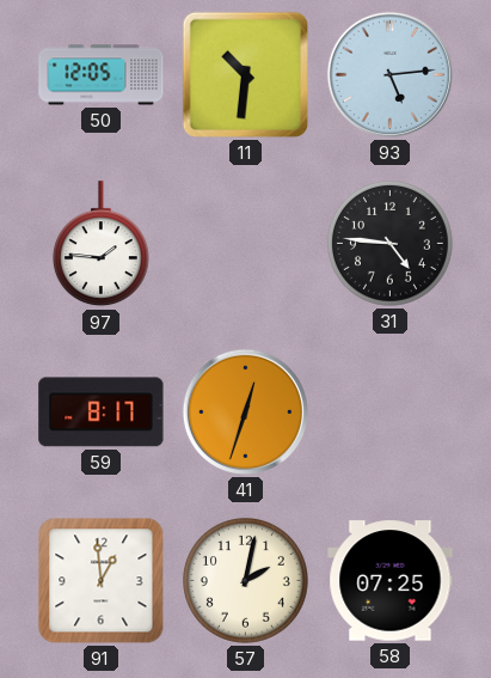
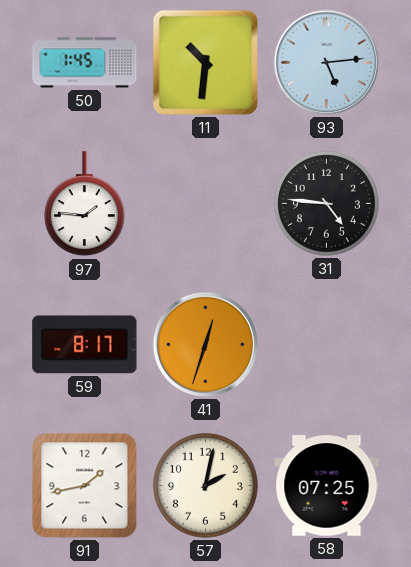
50: 12:05 -> 1:45
91: 12:59 -> 1:43
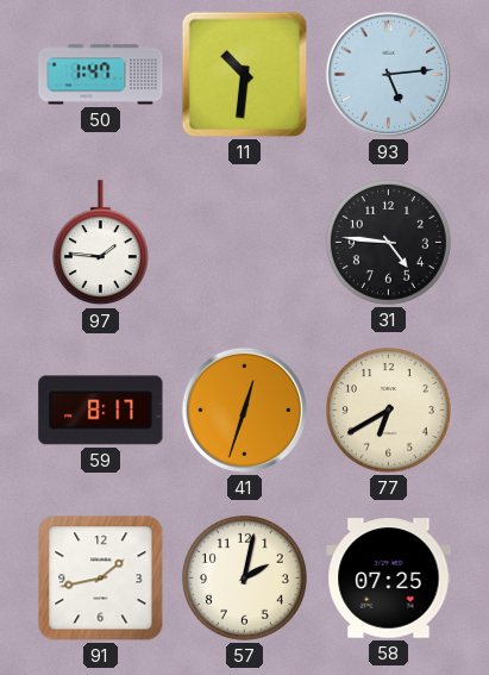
50: 1:45 -> 1:47
77: none -> 6:40
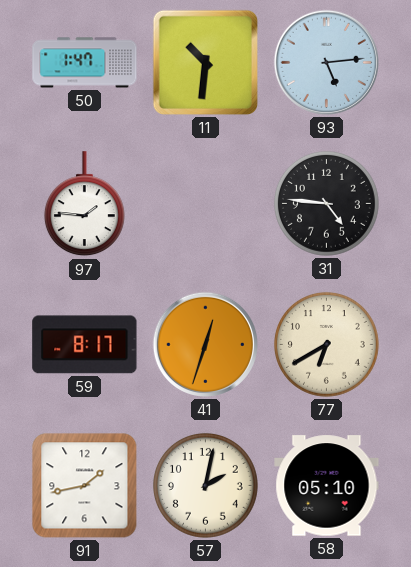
58: 07:25 -> 05:10
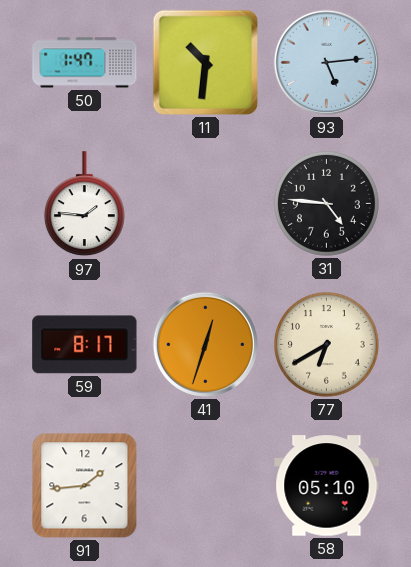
91: 1:43 -> 1:44
57: 2:02 -> none
